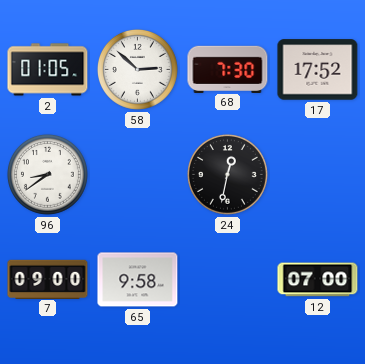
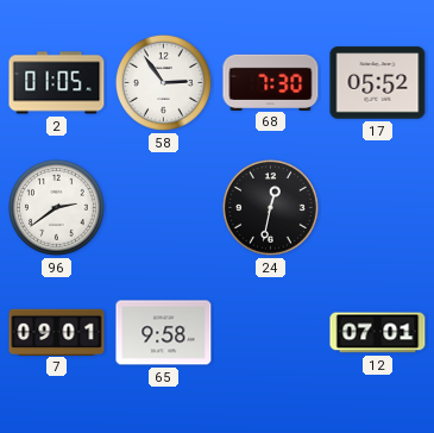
58: 2:52 -> 2:54
17: 17:52 -> 05:52
96: 8:39 -> 2:39
7: 09:00 -> 09:01
12: 07:00 -> 07:01
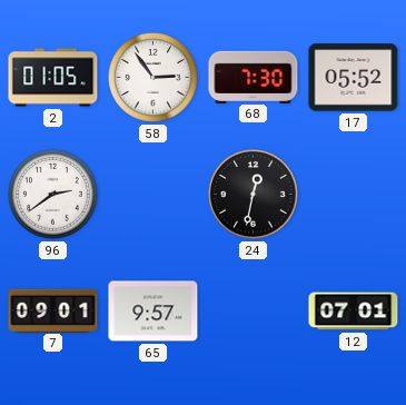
65: 9:58 -> 9:57
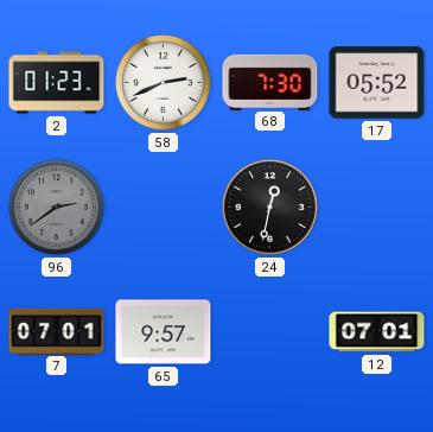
2: 01:05 -> 01:23
58: 2:54 -> 2:41
96 dial: white -> grey
7: 09:01 -> 07:01
